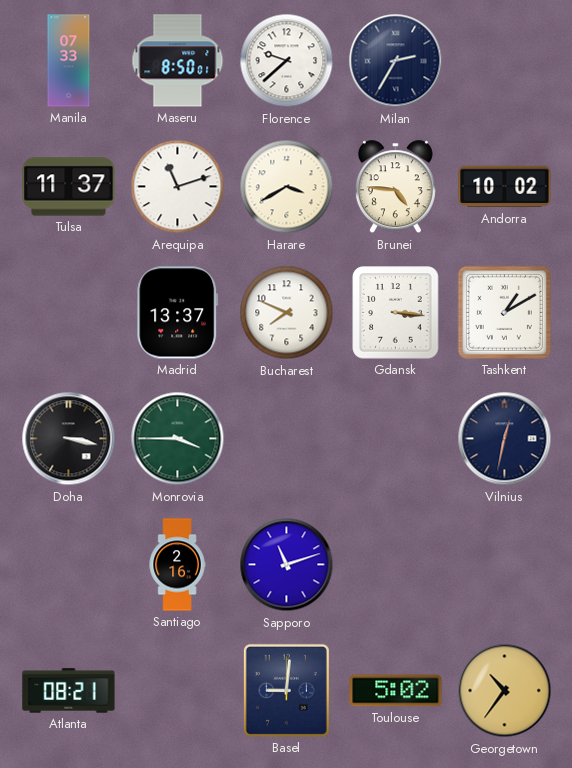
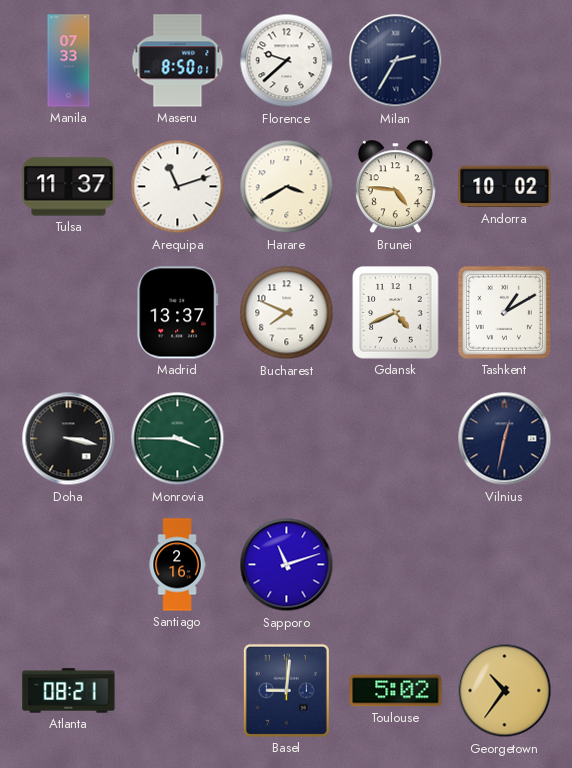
Gdansk: 3:16 -> 4:41
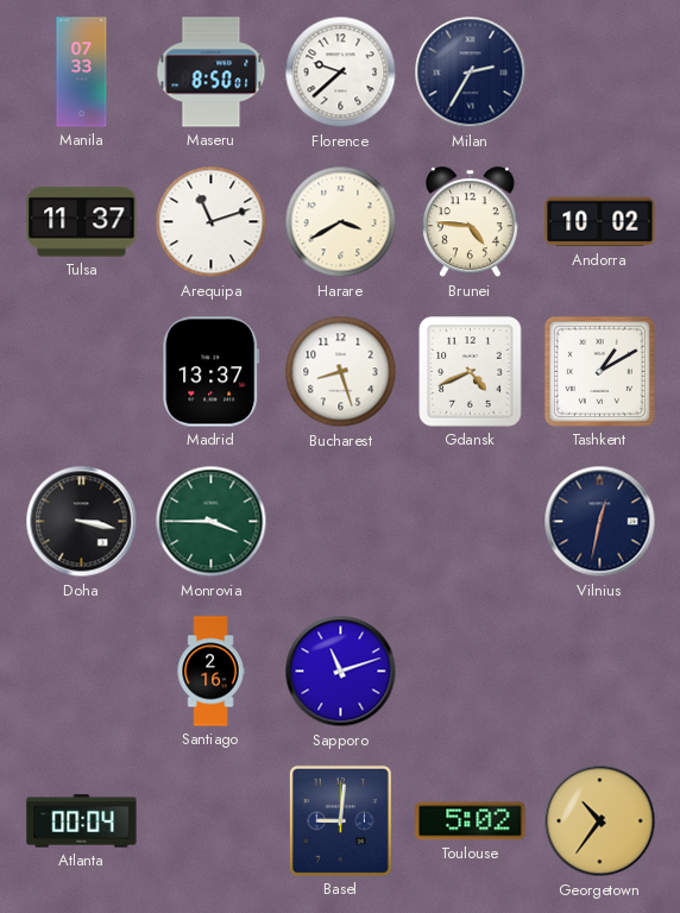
Bucharest: 7:49 -> 8:27
Atlanta: 08:21 -> 00:04
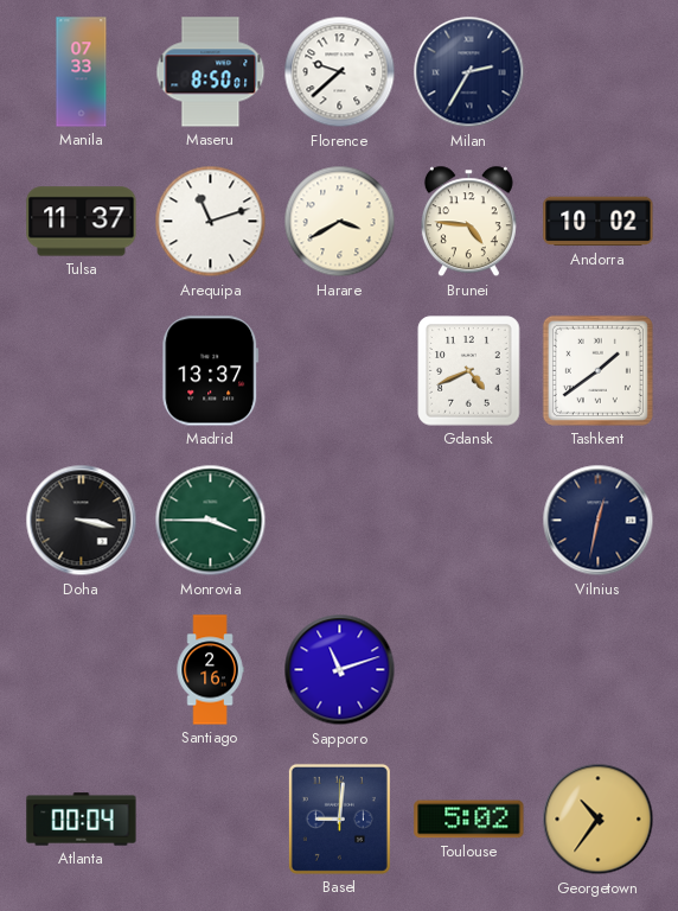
Bucharest: 8:27 -> none
Tashkent: 1:10 -> 1:39
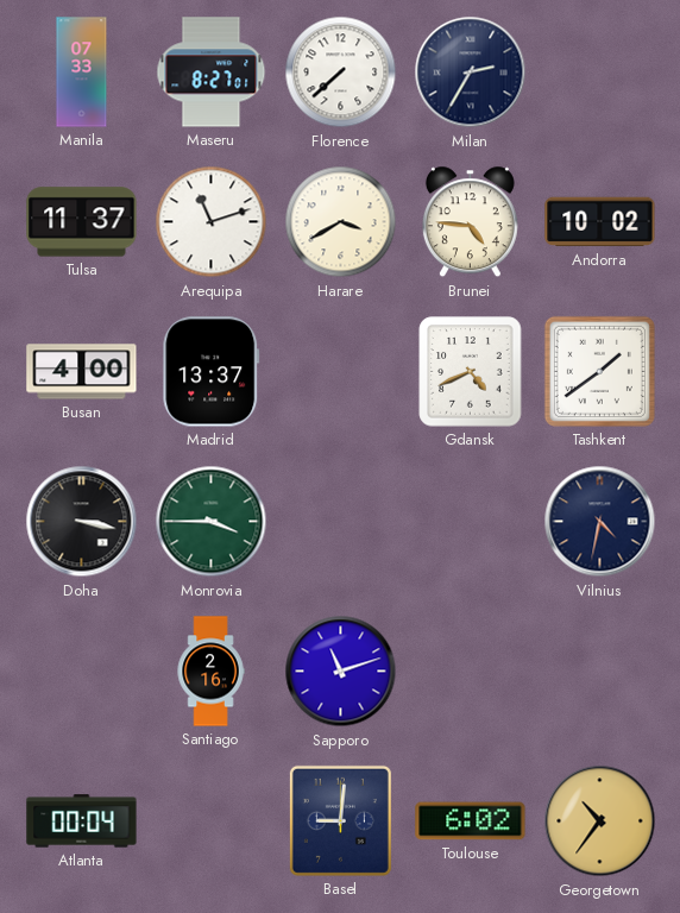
Maseru: 8:50 -> 8:27
Florence: 9:38 -> 7:38
Busan: none -> 4:00
Vilnius: 12:32 -> 4:32
Toulouse: 5:02 -> 6:02
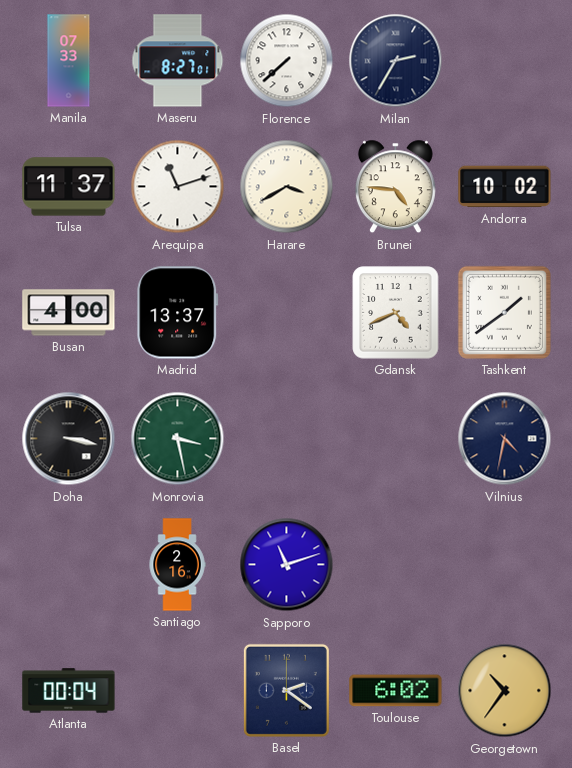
Monrovia: 3:45 -> 3:28
Basel: 9:01 -> 2:21
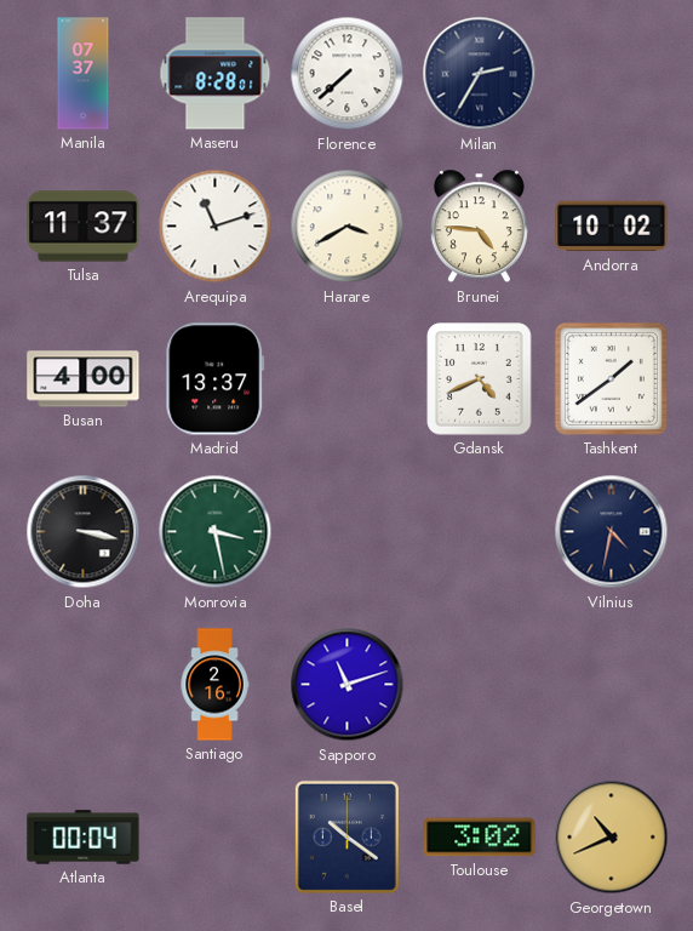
Manila: 07:33 -> 07:37
Maseru: 8:27 -> 8:28
Basel: 2:21 -> 10:21
Toulouse: 6:02 -> 3:02
Georgetown: 10:36 -> 10:41
